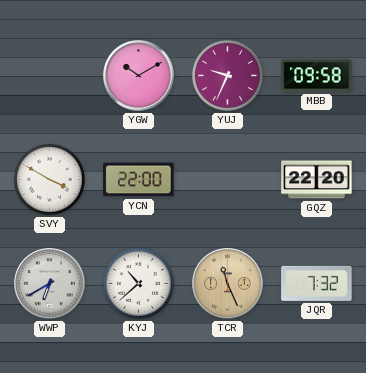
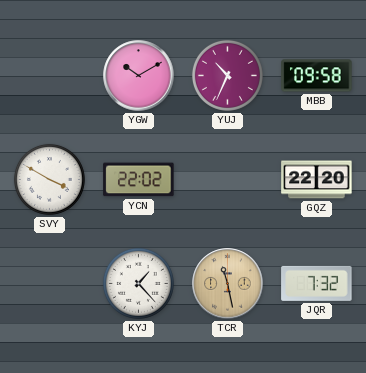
YUJ: 9:34 -> 10:34
YCN: 22:00 -> 22:02
WWP: 6:40 -> none
KYJ: 10:38 -> 1:23
TCR: 11:26 -> 11:28
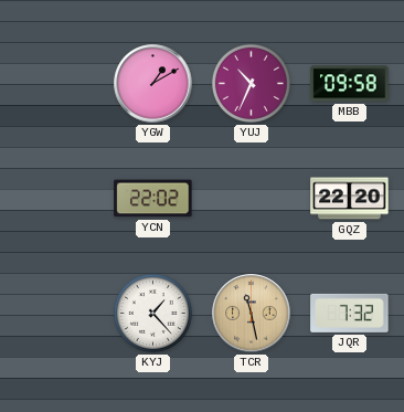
YGW: 10:10 -> 1:10
SVY: 3:50 -> none
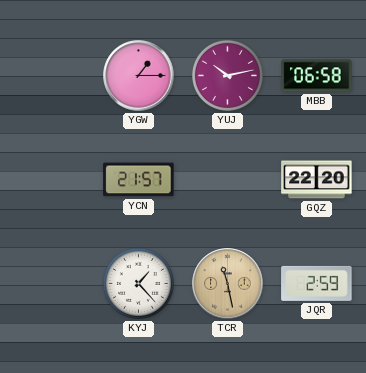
YGW: 1:10 -> 1:15
YUJ: 10:34 -> 10:13
MBB: 09:58 -> 06:58
YCN: 22:02 -> 21:57
JQR: 7:32 -> 2:59
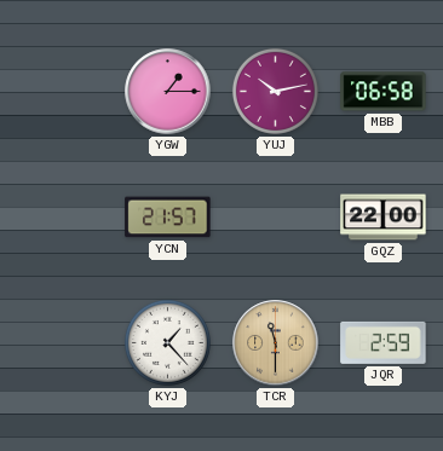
GQZ: 22:20 -> 22:00
TCR: 11:28 -> 11:30
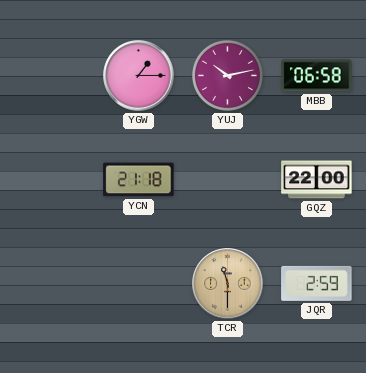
YCN: 21:57 -> 21:18
KYJ: 1:23 -> none
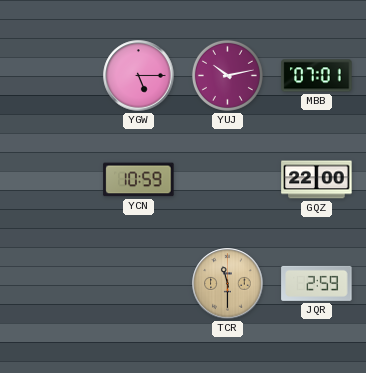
YGW: 1:15 -> 5:15
MBB: 06:58 -> 07:01
YCN: 21:18 -> 10:59
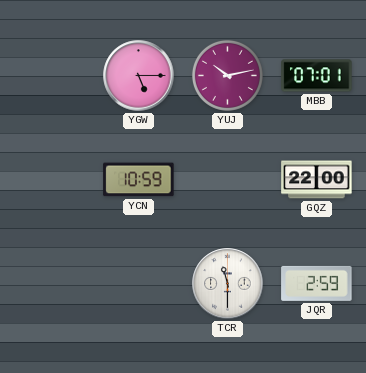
TCR dial: champagne -> white
